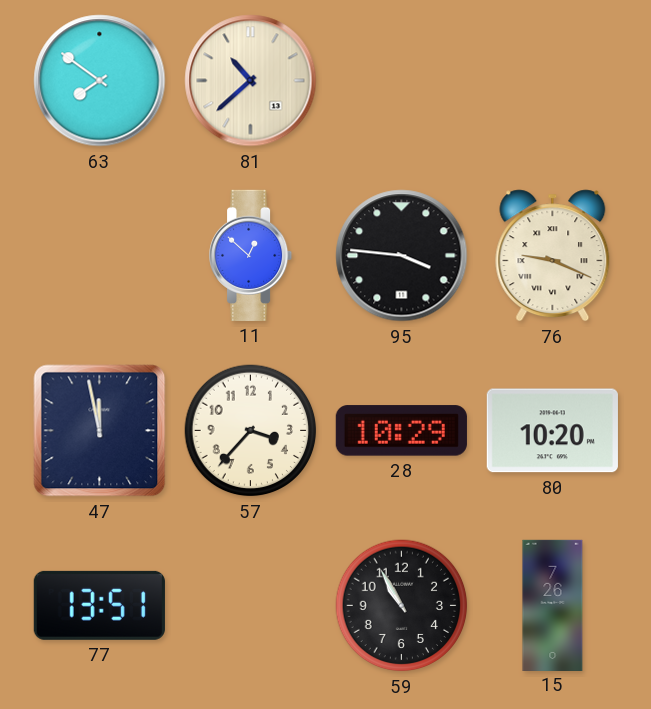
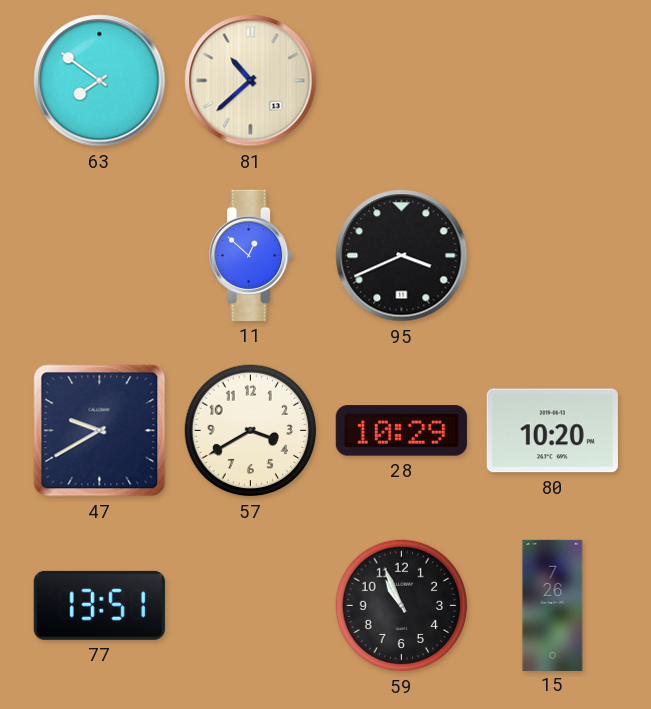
95: 3:46 -> 3:41
76: 9:19 -> none
47: 11:58 -> 9:40
57: 3:37 -> 3:40
59: 10:55 -> 10:56
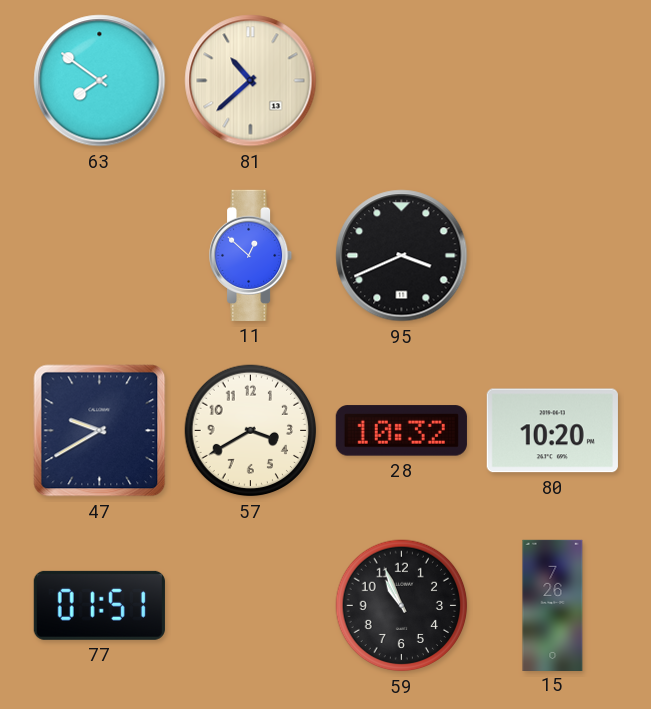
28: 10:29 -> 10:32
77: 13:51 -> 01:51
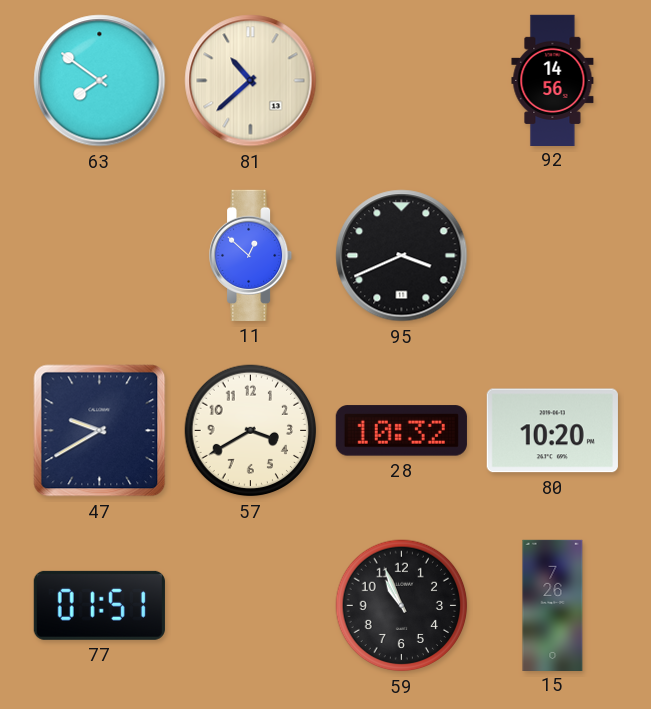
92: none -> 14:56
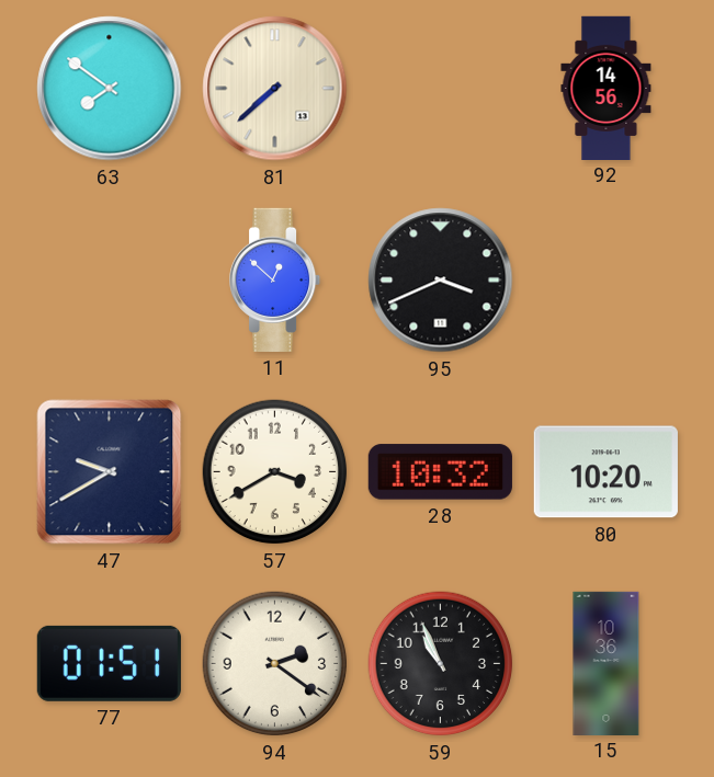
81: 10:38 -> 7:38
94: none -> 2:21
15: 7:26 -> 10:36
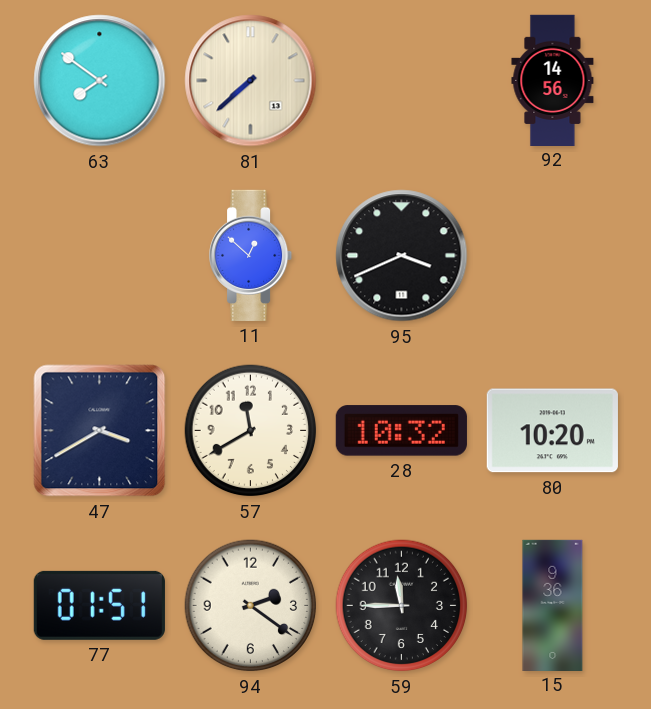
47: 9:40 -> 3:40
57: 3:40 -> 11:40
59: 10:56 -> 11:45
15: 10:36 -> 9:36
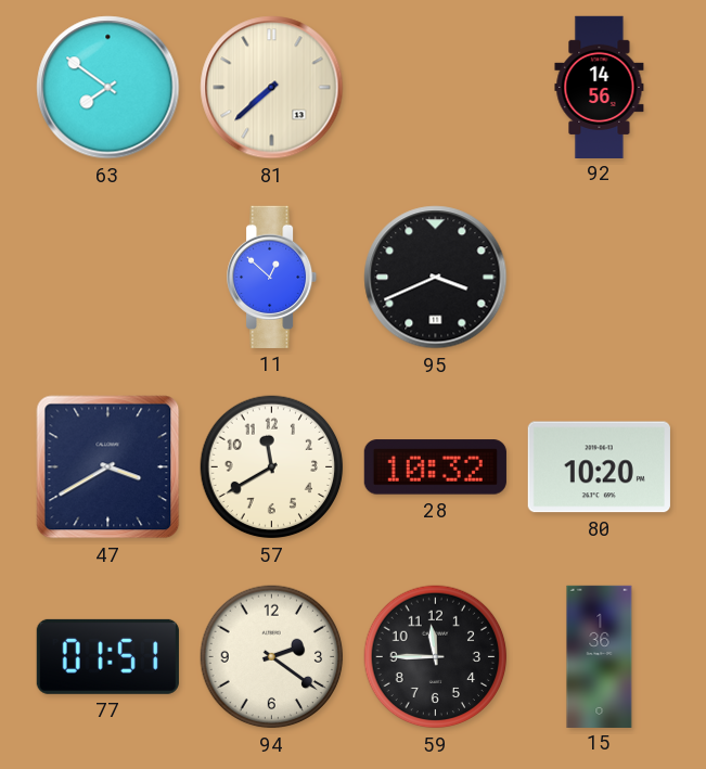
15: 9:36 -> 1:36
